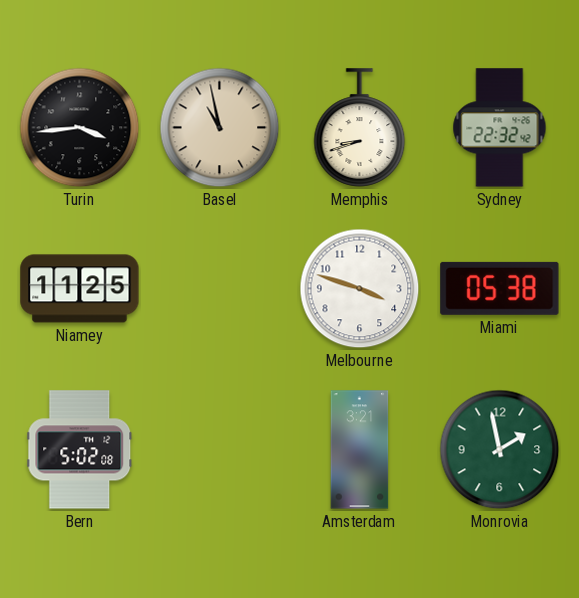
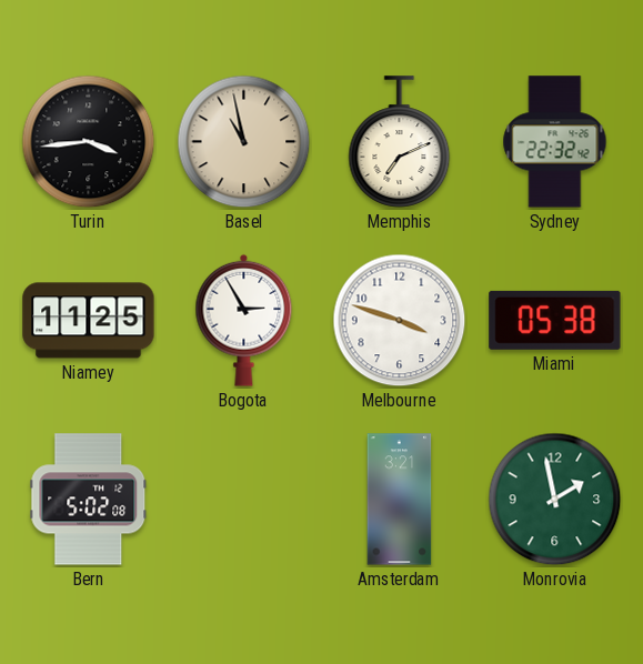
Memphis: 8:42 -> 7:11
Bogota: none -> 2:55
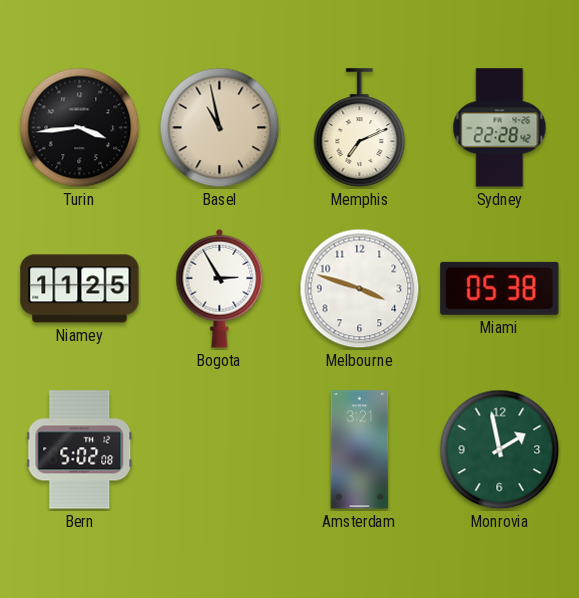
Sydney: 22:32 -> 22:28
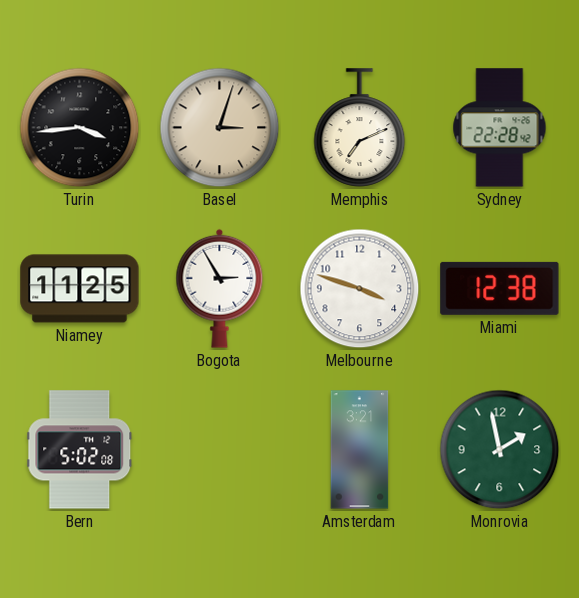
Basel: 10:58 -> 3:03
Miami: 05:38 -> 12:38
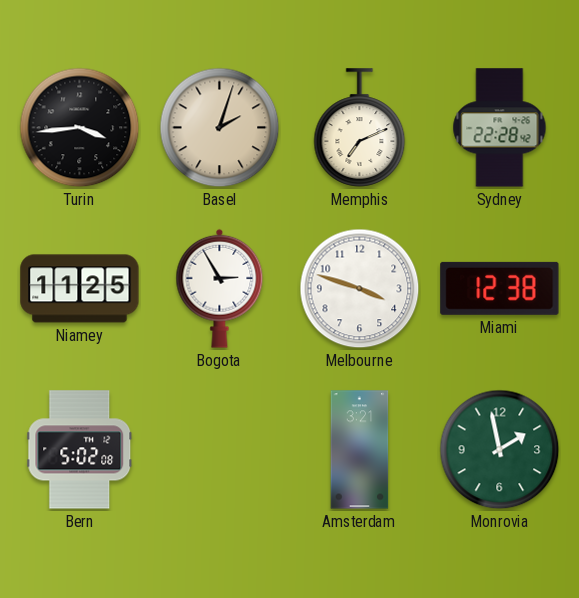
Basel: 3:03 -> 2:03
